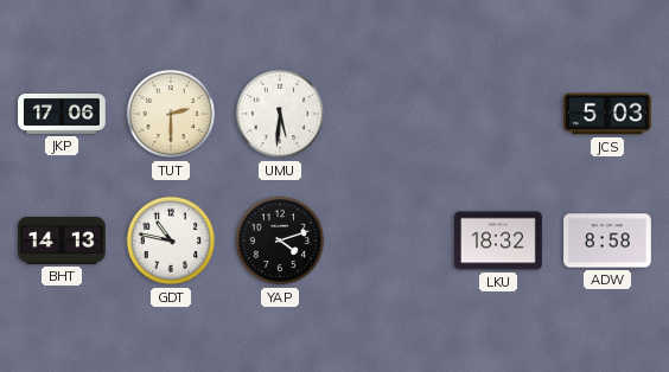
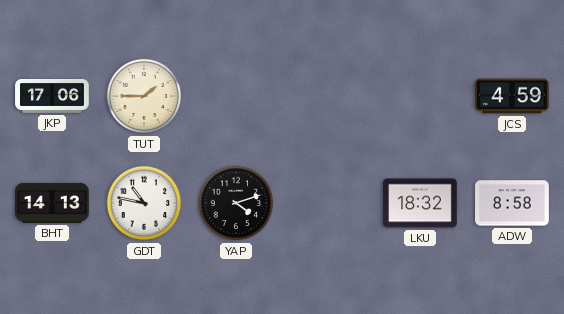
TUT: 2:30 -> 1:45
UMU: 5:31 -> none
JCS: 5:03 -> 4:59
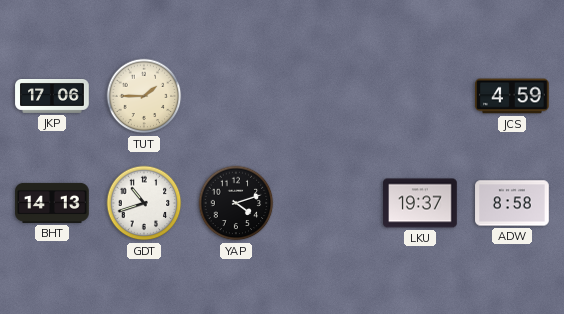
GDT: 10:47 -> 10:42
LKU: 18:32 -> 19:37
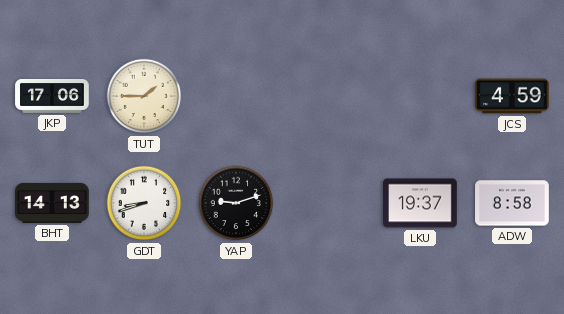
GDT: 10:42 -> 8:42
YAP: 4:12 -> 9:12
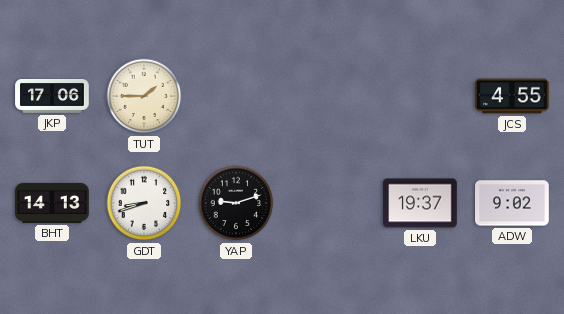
JCS: 4:59 -> 4:55
ADW: 8:58 -> 9:02
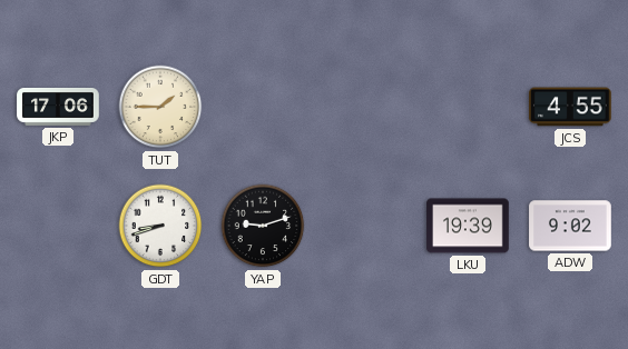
BHT: 14:13 -> none
LKU: 19:37 -> 19:39
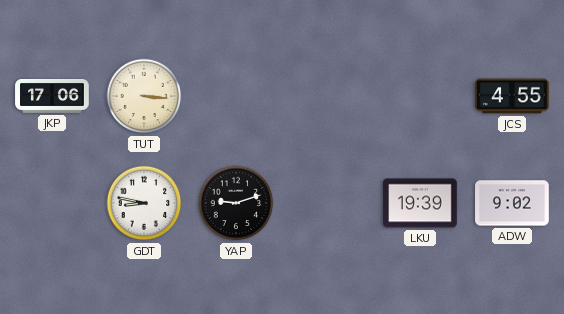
TUT: 1:45 -> 3:16
GDT: 8:42 -> 8:47
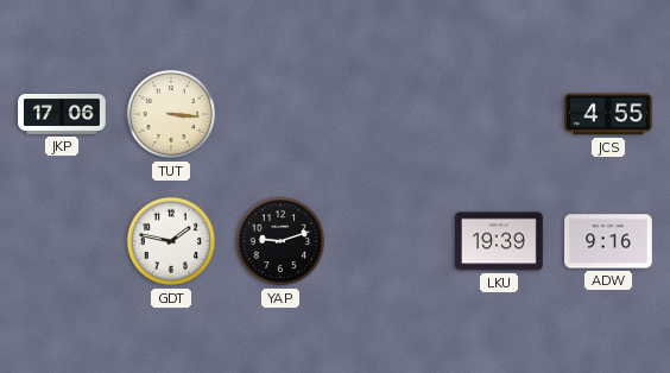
GDT: 8:47 -> 1:47
ADW: 9:02 -> 9:16
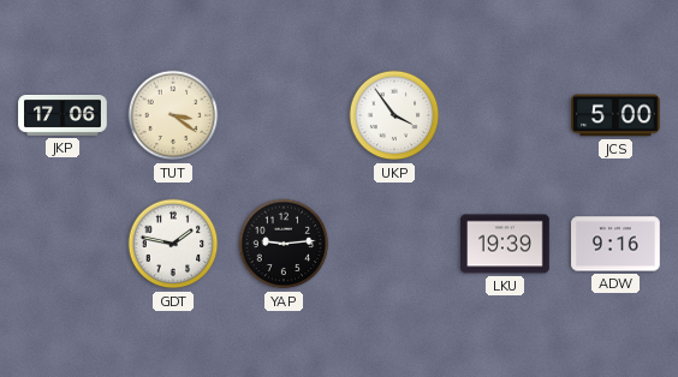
TUT: 3:16 -> 3:21
UKP: none -> 3:54
JCS: 4:55 -> 5:00
YAP: 9:12 -> 9:14
